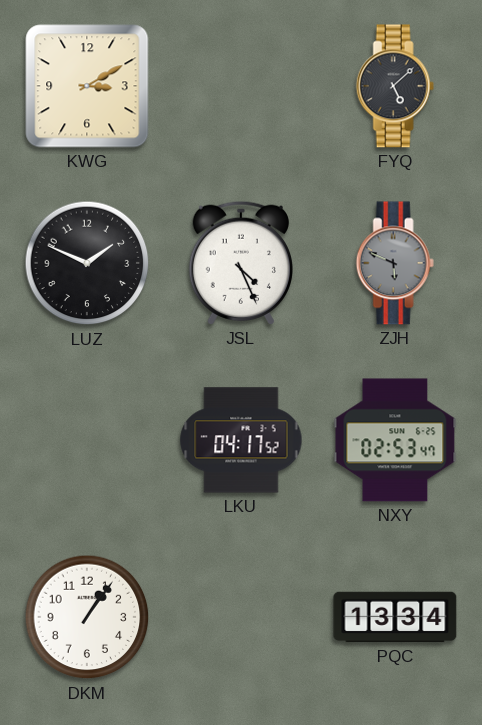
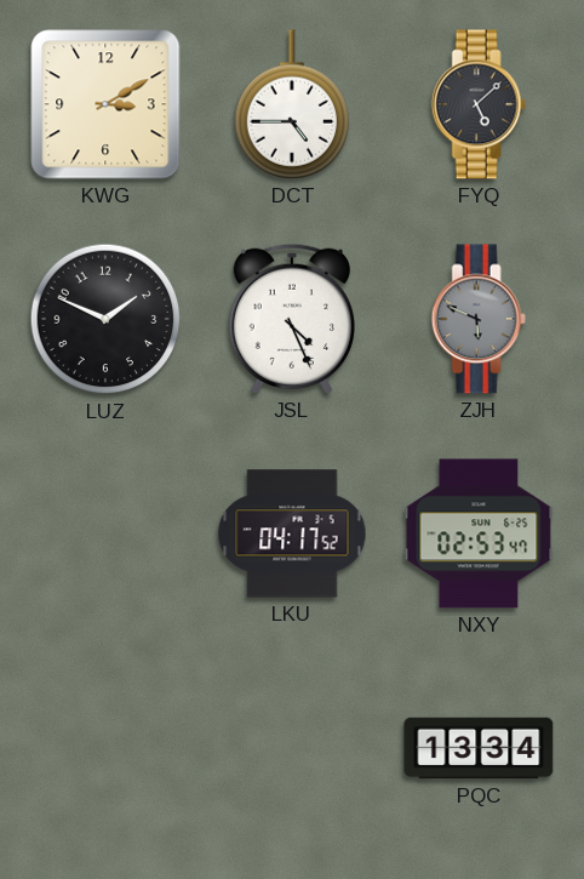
DCT: none -> 4:45
DKM: 1:06 -> none
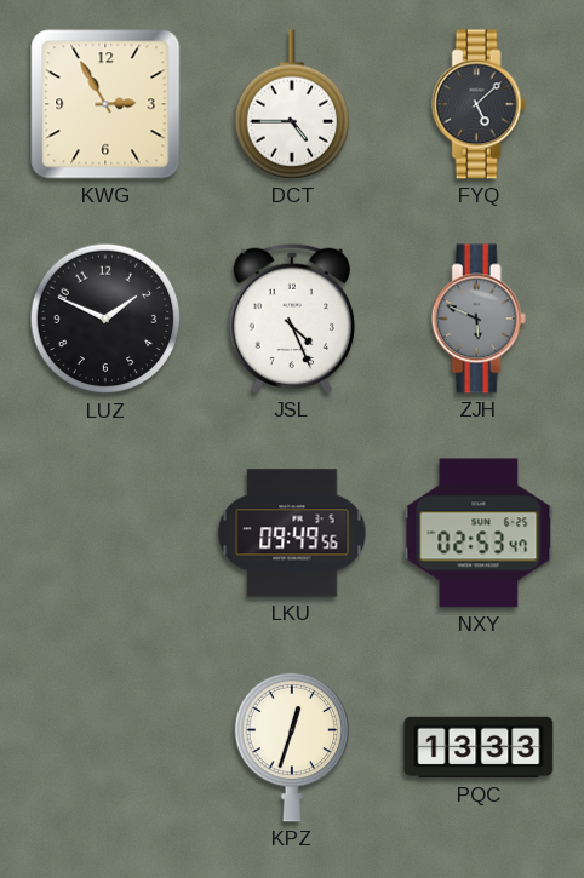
KWG: 3:10 -> 2:55
LKU: 04:17 -> 09:49
KPZ: none -> 12:33
PQC: 13:34 -> 13:33
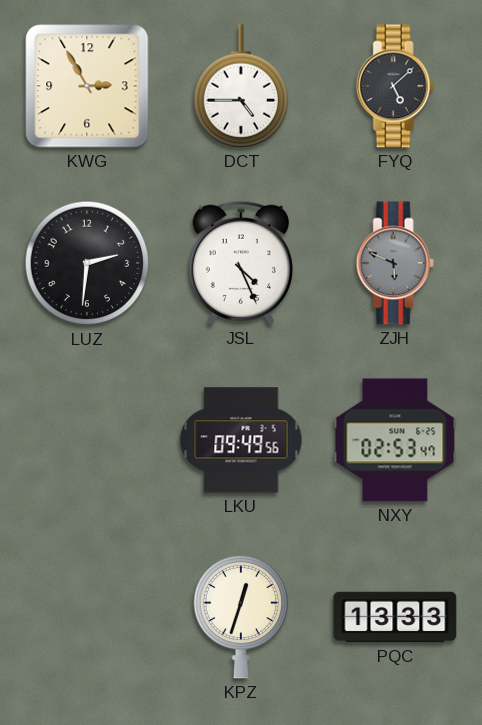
LUZ: 1:49 -> 2:31
